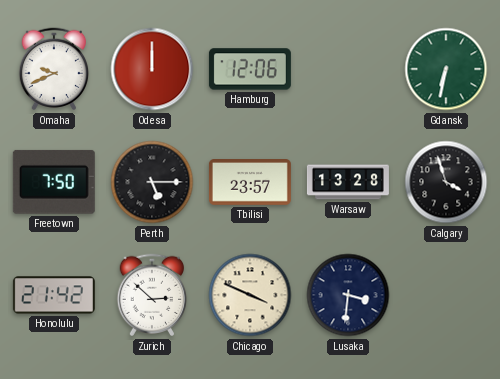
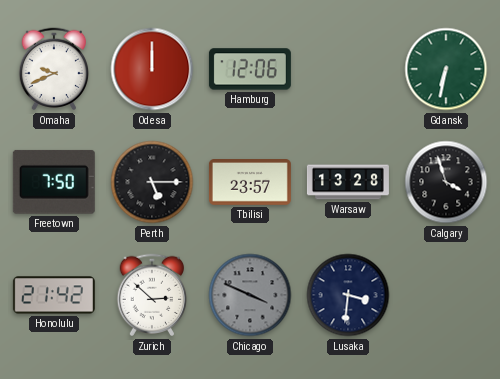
Chicago dial: cream -> grey
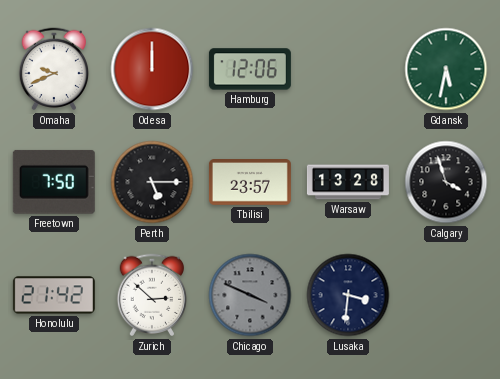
Gdansk: 6:32 -> 5:32
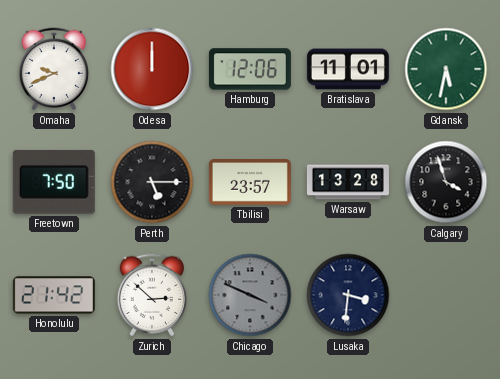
Bratislava: none -> 11:01
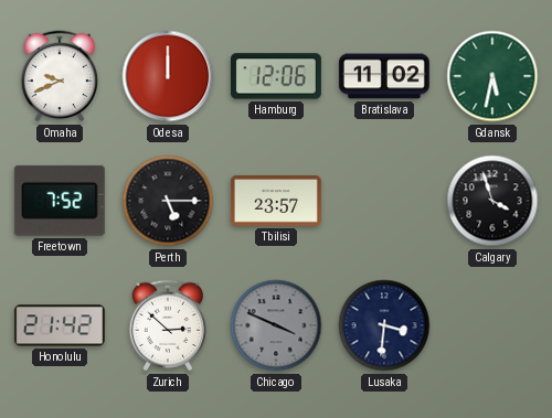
Bratislava: 11:01 -> 11:02
Freetown: 7:50 -> 7:52
Warsaw: 13:28 -> none
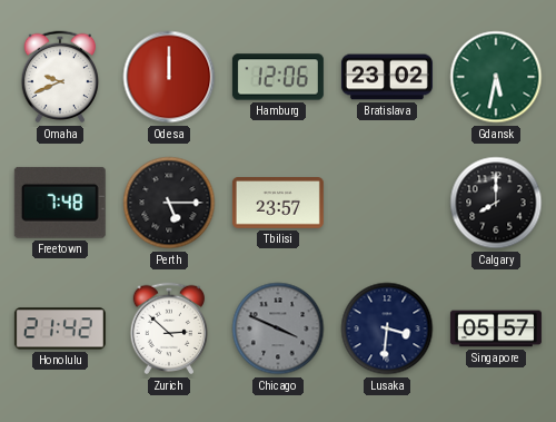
Bratislava: 11:02 -> 23:02
Freetown: 7:52 -> 7:48
Calgary: 3:57 -> 8:00
Singapore: none -> 05:57
